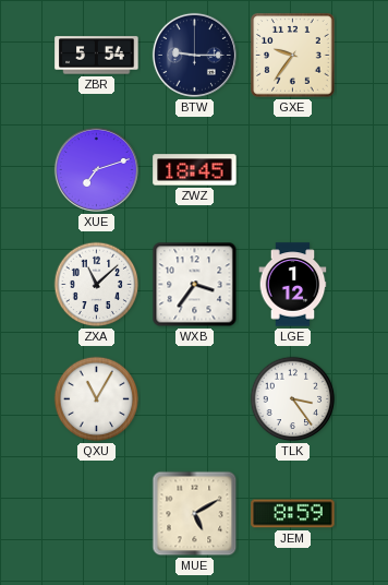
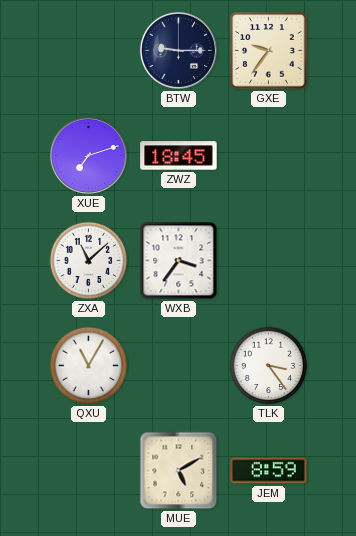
ZBR: 5:54 -> none
LGE: 1:12 -> none
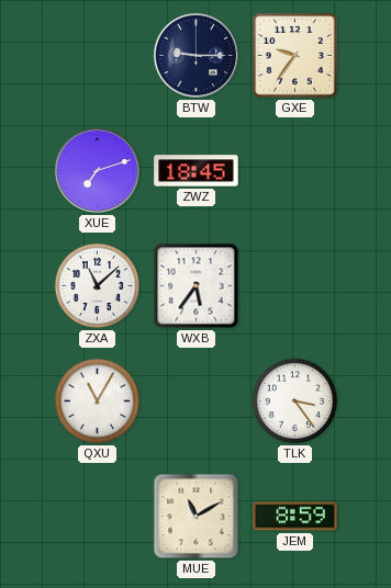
WXB: 3:36 -> 5:36
MUE: 5:10 -> 11:10
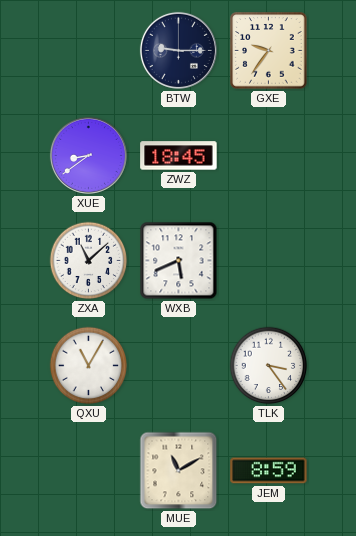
XUE: 7:12 -> 8:39
WXB: 5:36 -> 5:41
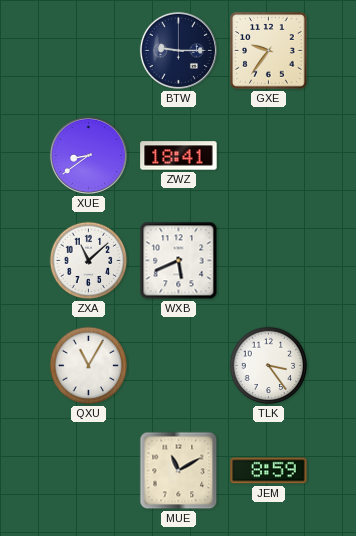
ZWZ: 18:45 -> 18:41
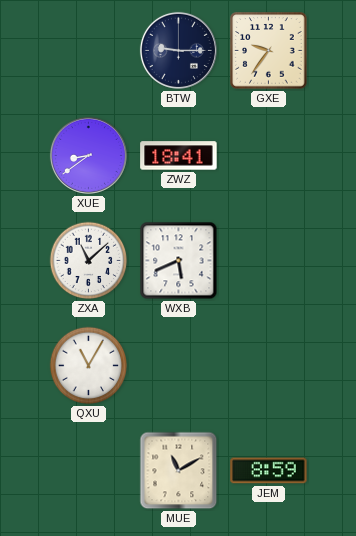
TLK: 3:24 -> none
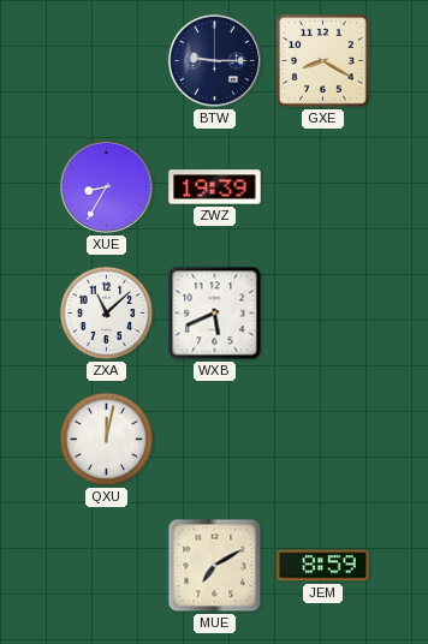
GXE: 9:36 -> 8:20
XUE: 8:39 -> 8:35
ZWZ: 18:41 -> 19:39
QXU: 11:05 -> 12:02
MUE: 11:10 -> 7:10
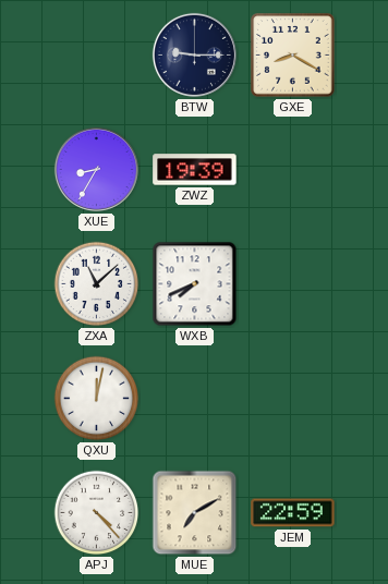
WXB: 5:41 -> 7:41
APJ: none -> 4:23
JEM: 8:59 -> 22:59
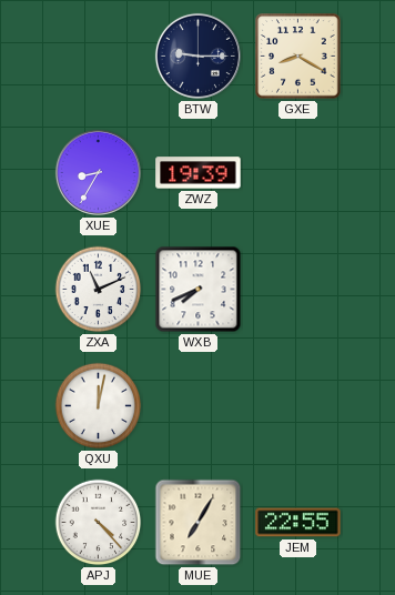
ZXA: 11:08 -> 11:11
MUE: 7:10 -> 7:05
JEM: 22:59 -> 22:55
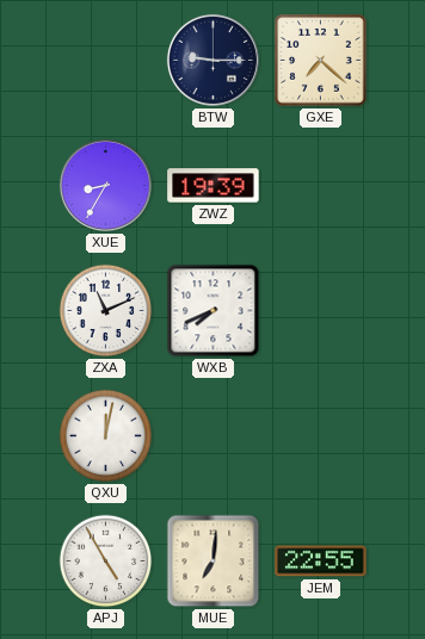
GXE: 8:20 -> 7:22
APJ: 4:23 -> 4:55
MUE: 7:05 -> 7:01
